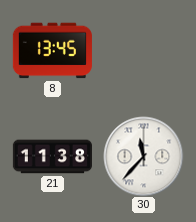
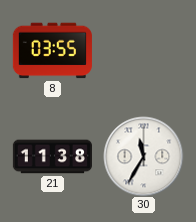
8: 13:45 -> 03:55
30: 11:37 -> 11:35
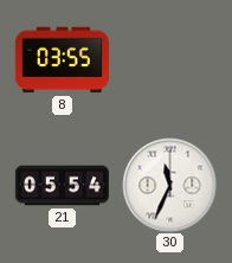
21: 11:38 -> 05:54
30: 11:35 -> 11:34
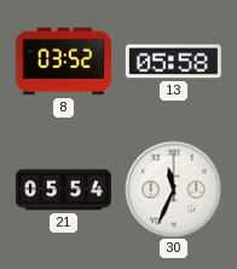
8: 03:55 -> 03:52
13: none -> 05:58
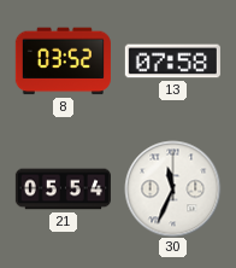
13: 05:58 -> 07:58
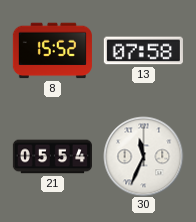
8: 03:52 -> 15:52
